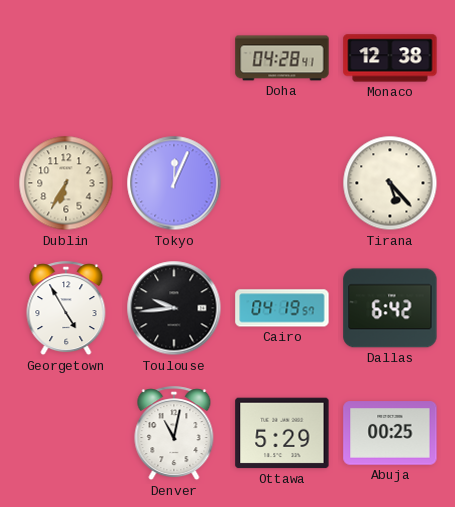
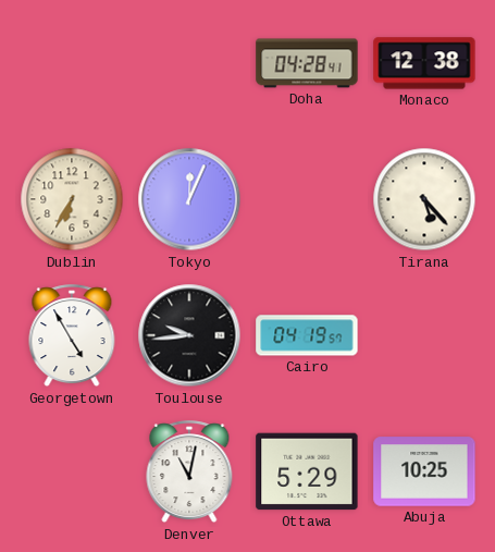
Dallas: 6:42 -> none
Abuja: 00:25 -> 10:25
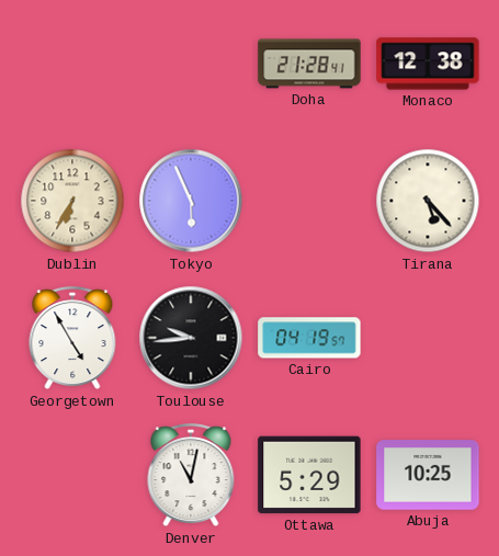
Doha: 04:28 -> 21:28
Tokyo: 12:04 -> 5:56
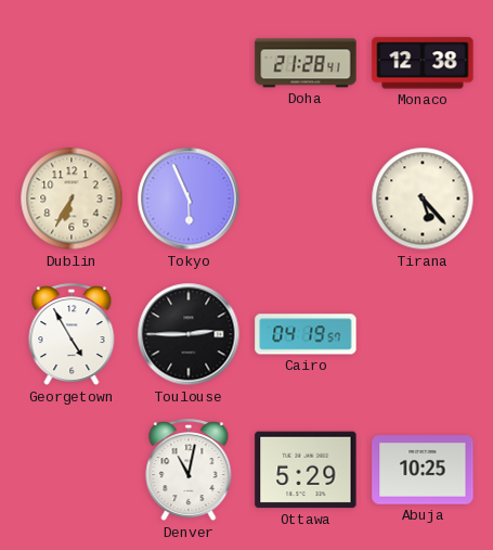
Toulouse: 9:44 -> 2:45
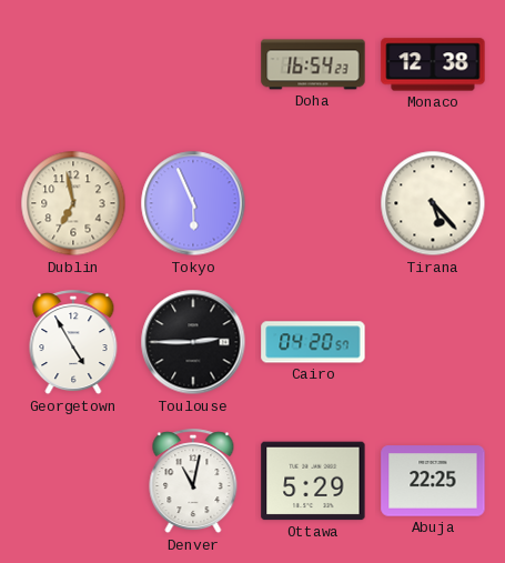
Doha: 21:28 -> 16:54
Dublin: 6:35 -> 6:58
Cairo: 04:19 -> 04:20
Abuja: 10:25 -> 22:25
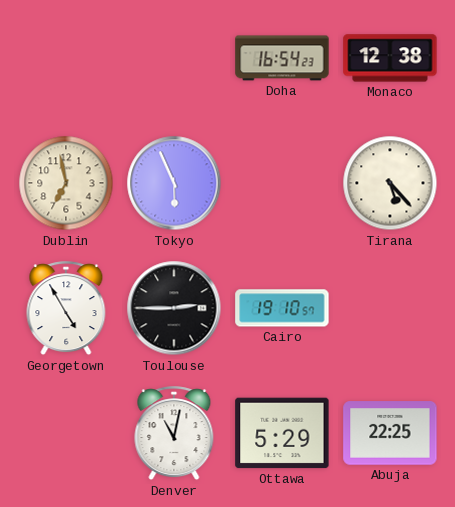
Cairo: 04:20 -> 19:10
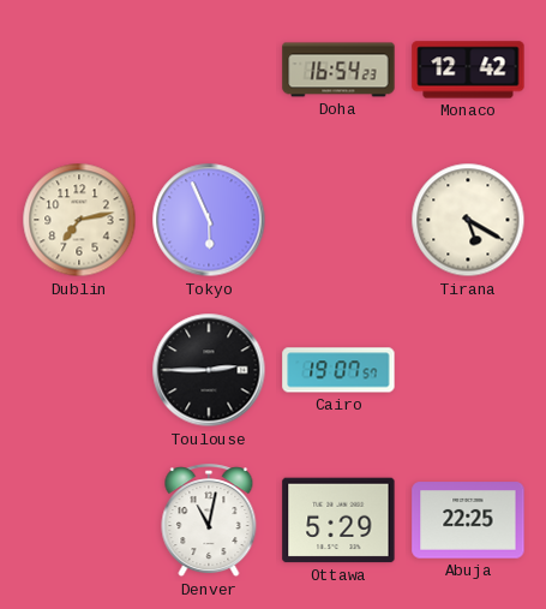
Monaco: 12:38 -> 12:42
Dublin: 6:58 -> 7:13
Tirana: 5:23 -> 5:20
Georgetown: 4:55 -> none
Cairo: 19:10 -> 19:07
